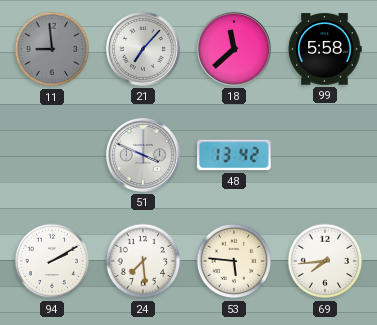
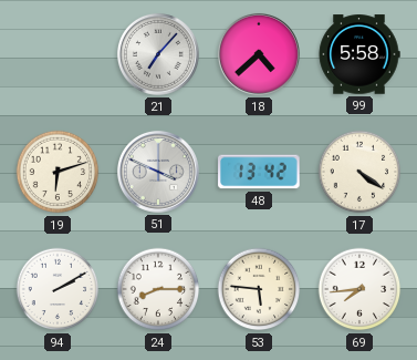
11: 8:59 -> none
18: 11:38 -> 4:38
19: none -> 6:12
17: none -> 4:21
24: 7:29 -> 8:15
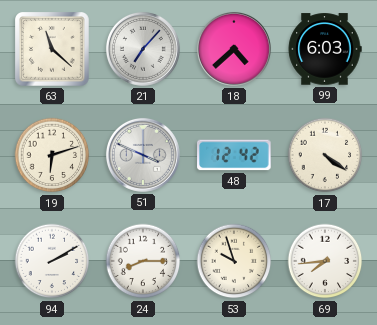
63: none -> 11:22
99: 5:58 -> 6:03
48: 13:42 -> 12:42
53: 5:46 -> 9:57
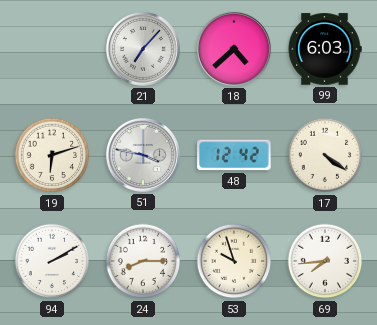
63: 11:22 -> none
51: 3:49 -> 3:47
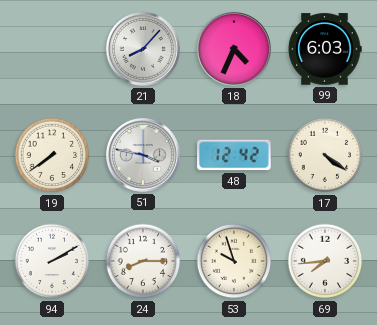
21: 7:07 -> 8:07
18: 4:38 -> 4:34
19: 6:12 -> 7:39
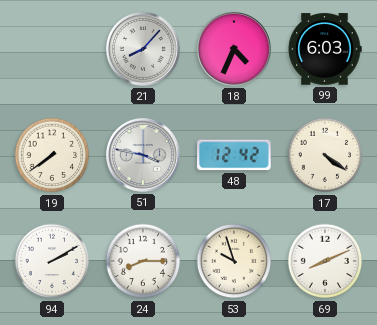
69: 7:44 -> 8:11
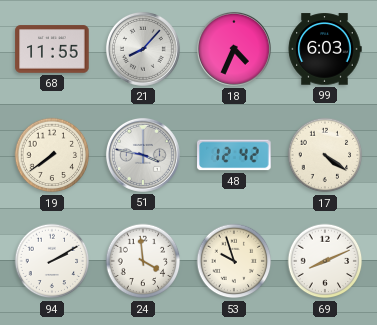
68: none -> 11:55
24: 8:15 -> 3:59
